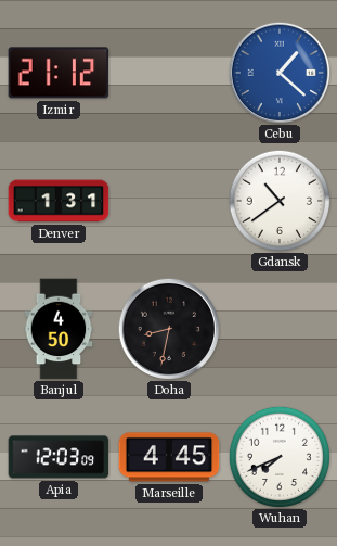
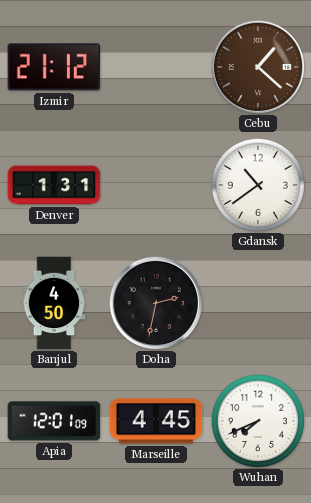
Cebu dial: blue -> brown
Doha: 8:32 -> 2:32
Apia: 12:03 -> 12:01
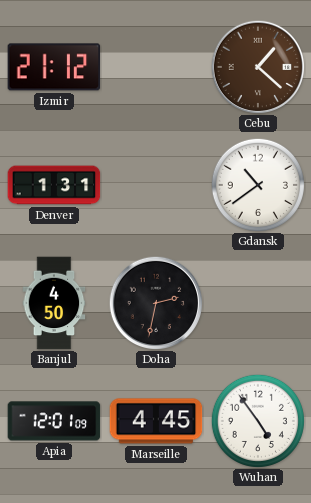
Wuhan: 7:41 -> 4:54
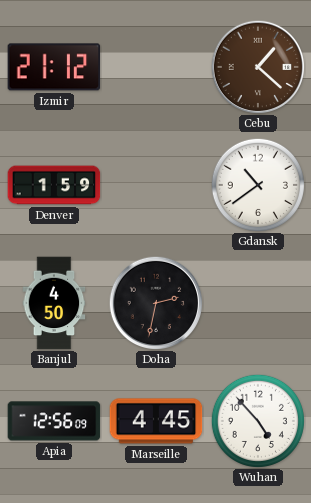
Denver: 1:31 -> 1:59
Apia: 12:01 -> 12:56
Wuhan: 4:54 -> 4:53
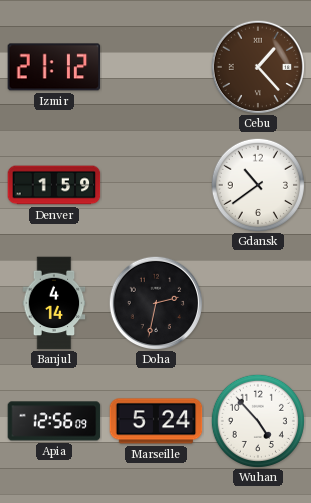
Cebu: 1:22 -> 1:23
Banjul: 4:50 -> 4:14
Marseille: 4:45 -> 5:24
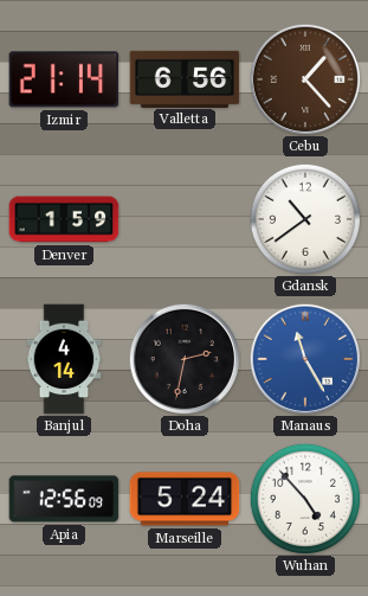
Izmir: 21:12 -> 21:14
Valletta: none -> 6:56
Manaus: none -> 11:25
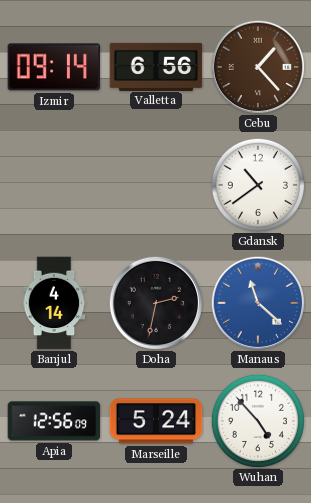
Izmir: 21:14 -> 09:14
Denver: 1:59 -> none
Manaus: 11:25 -> 11:22
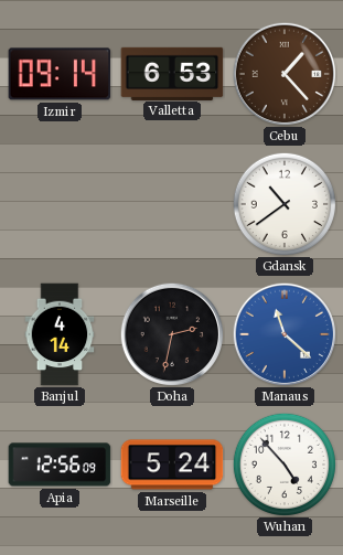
Valletta: 6:56 -> 6:53
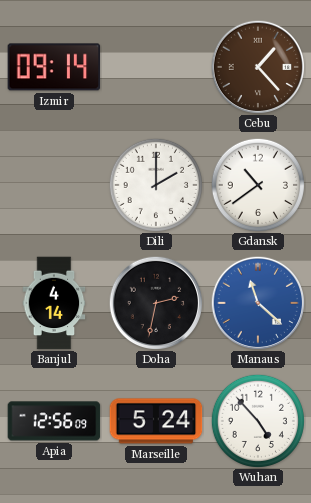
Valletta: 6:53 -> none
Dili: none -> 2:00
